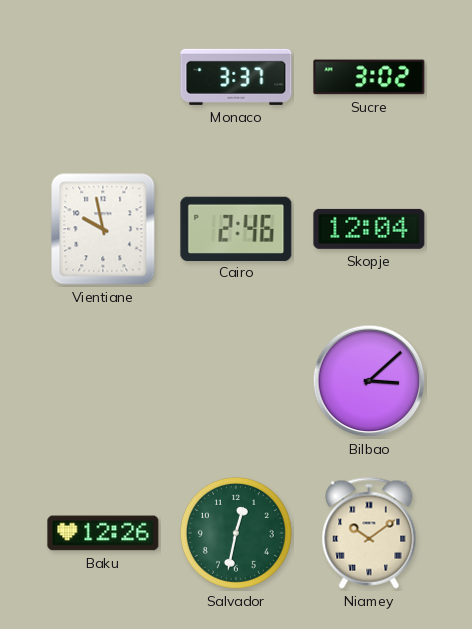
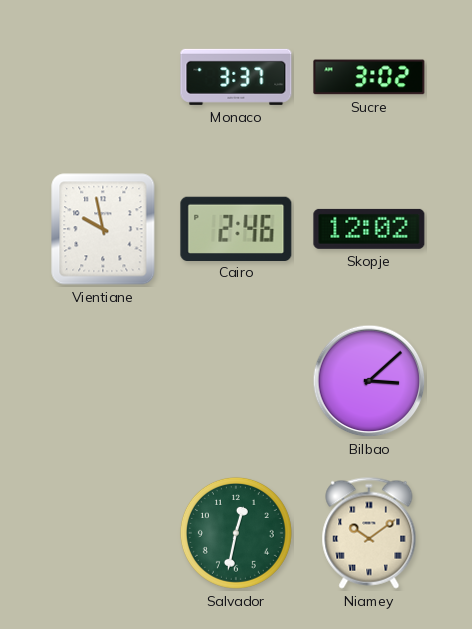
Skopje: 12:04 -> 12:02
Baku: 12:26 -> none
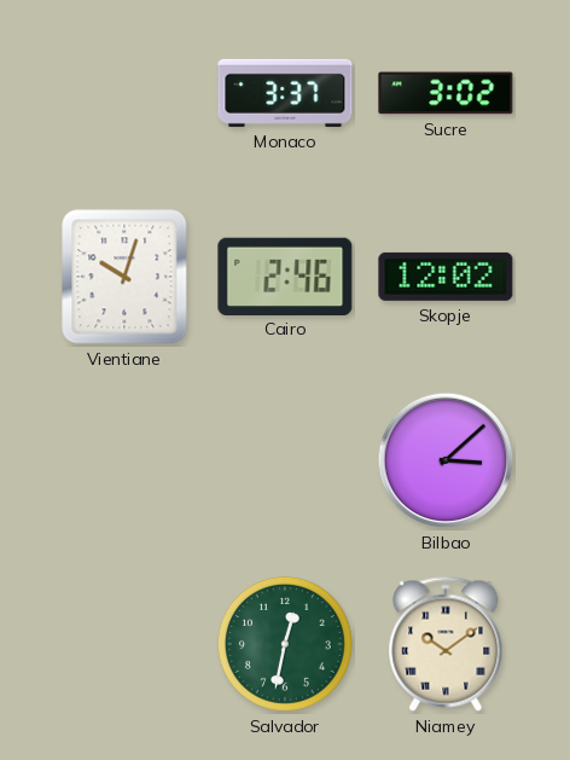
Vientiane: 9:58 -> 10:03
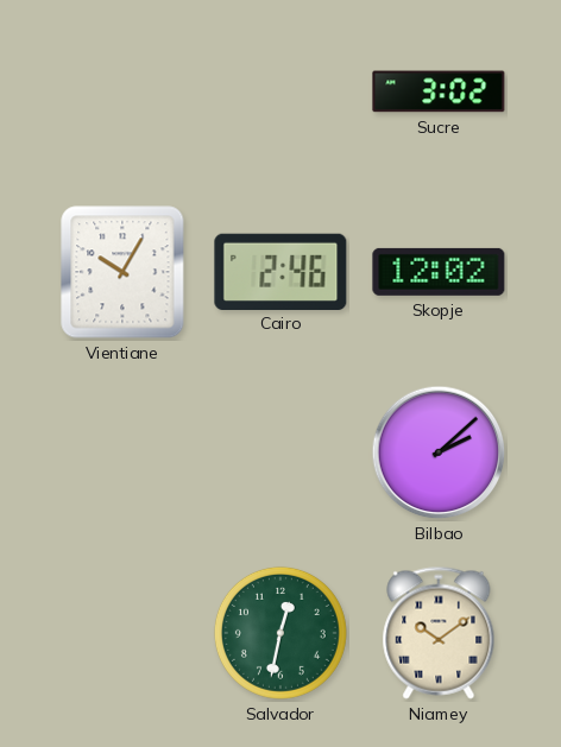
Monaco: 3:37 -> none
Vientiane: 10:03 -> 10:05
Bilbao: 3:08 -> 2:08
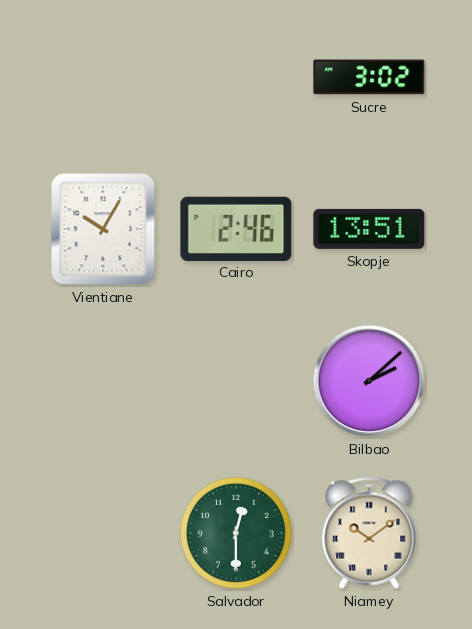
Skopje: 12:02 -> 13:51
Salvador: 12:32 -> 12:30
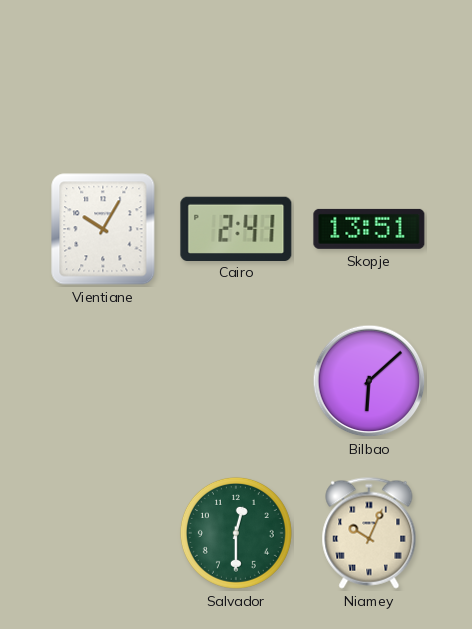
Sucre: 3:02 -> none
Cairo: 2:46 -> 2:41
Bilbao: 2:08 -> 6:08
Niamey: 10:09 -> 10:04
